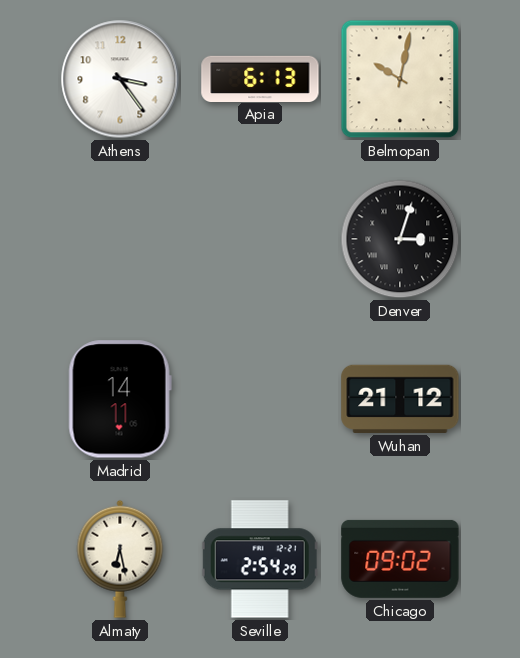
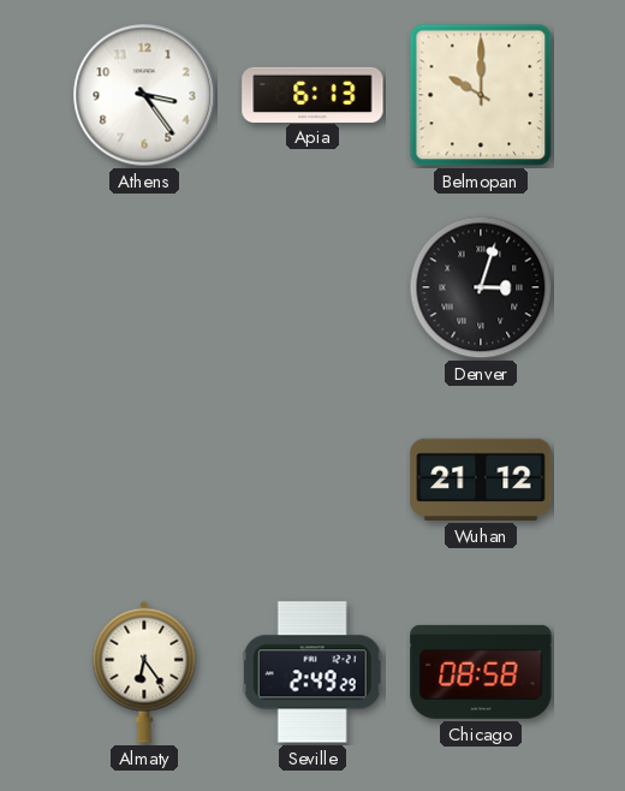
Belmopan: 10:02 -> 10:00
Madrid: 14:11 -> none
Almaty: 6:28 -> 6:24
Seville: 2:54 -> 2:49
Chicago: 09:02 -> 08:58
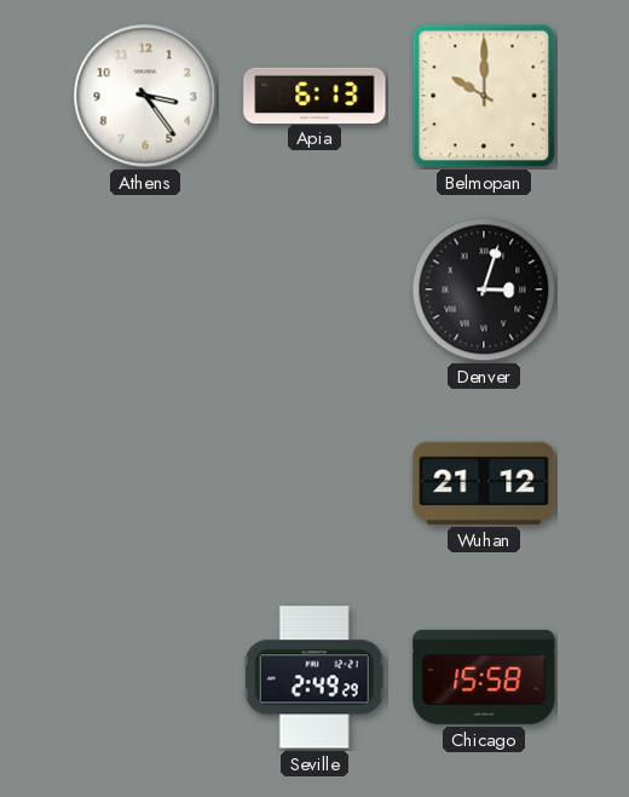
Almaty: 6:24 -> none
Chicago: 08:58 -> 15:58
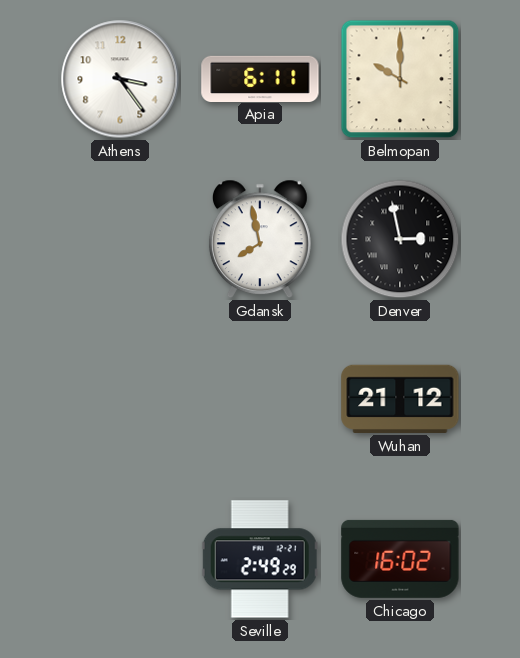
Apia: 6:13 -> 6:11
Gdansk: none -> 7:58
Denver: 3:03 -> 2:58
Chicago: 15:58 -> 16:02
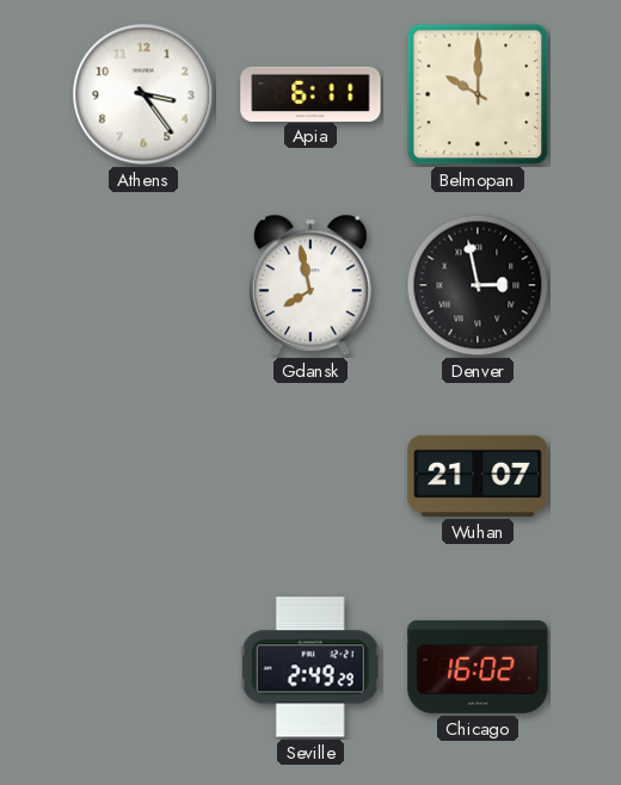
Wuhan: 21:12 -> 21:07
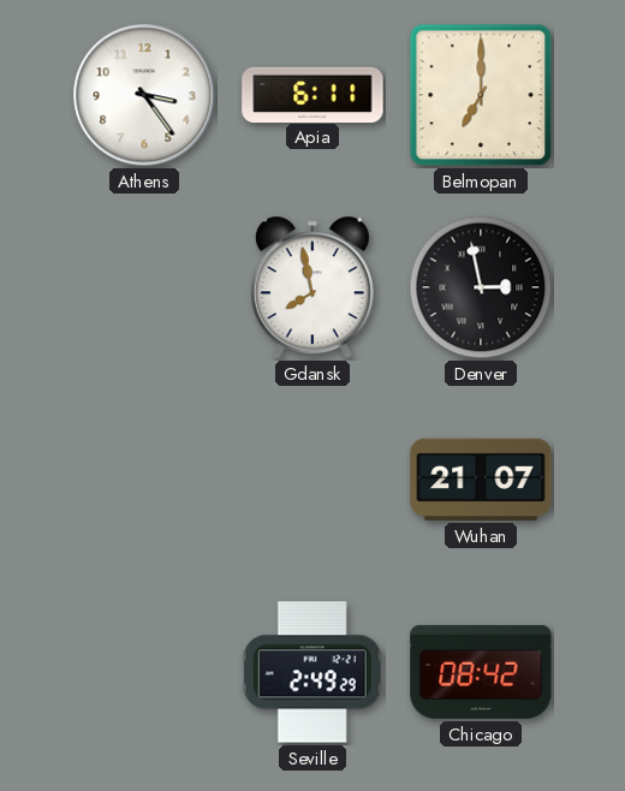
Belmopan: 10:00 -> 7:00
Chicago: 16:02 -> 08:42
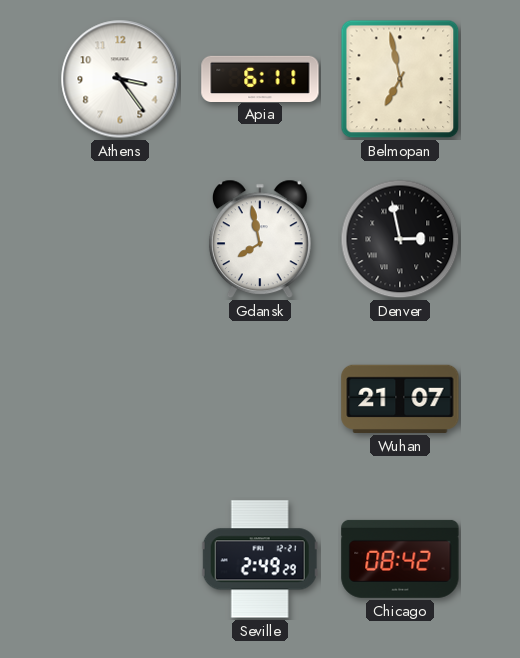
Belmopan: 7:00 -> 6:58
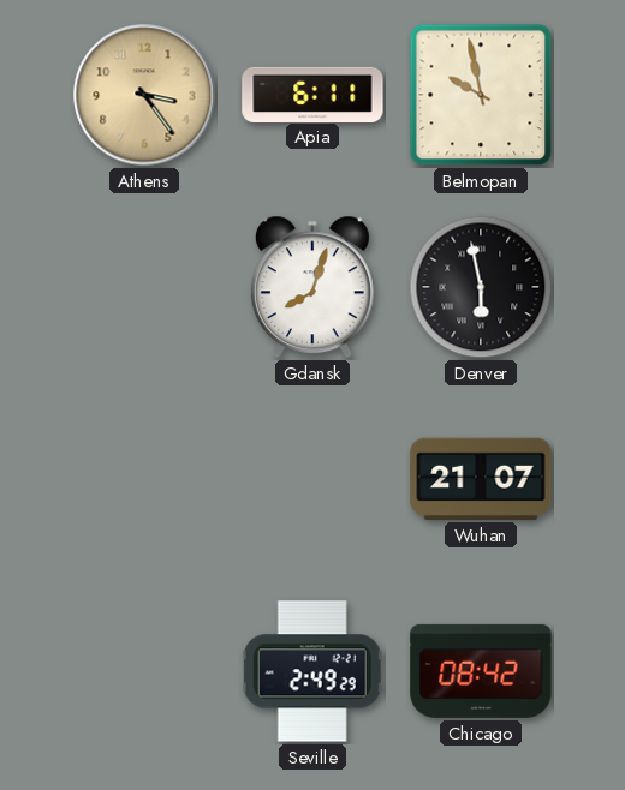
Athens dial: white -> champagne
Belmopan: 6:58 -> 9:58
Gdansk: 7:58 -> 8:03
Denver: 2:58 -> 5:58
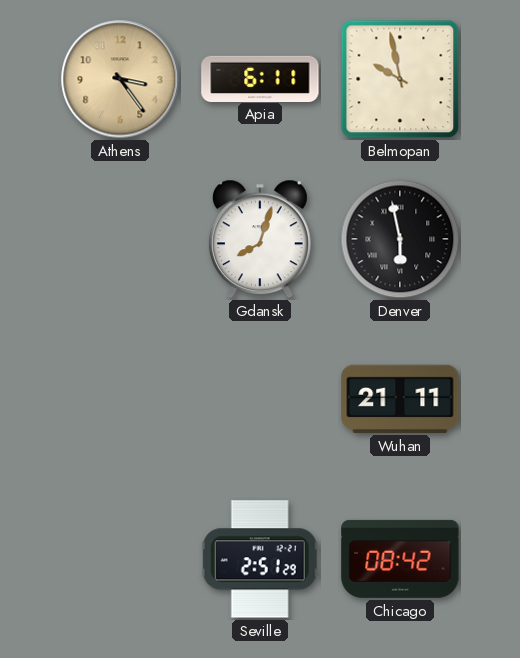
Wuhan: 21:07 -> 21:11
Seville: 2:49 -> 2:51
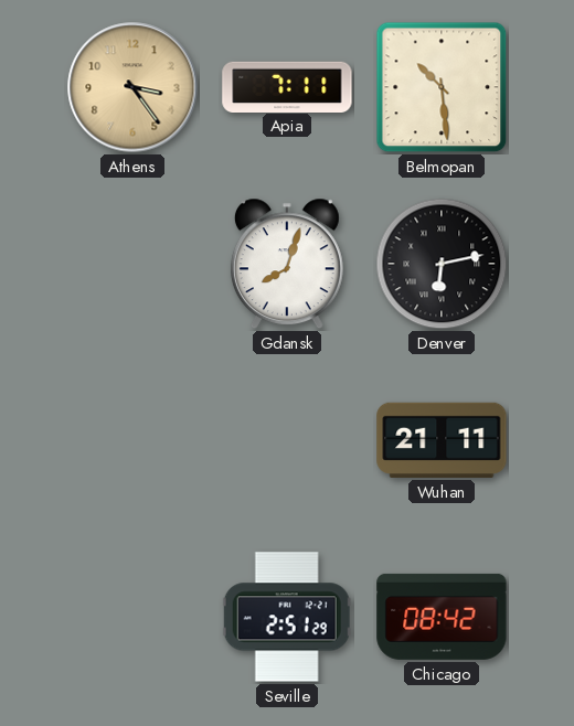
Apia: 6:11 -> 7:11
Belmopan: 9:58 -> 10:29
Denver: 5:58 -> 6:13
